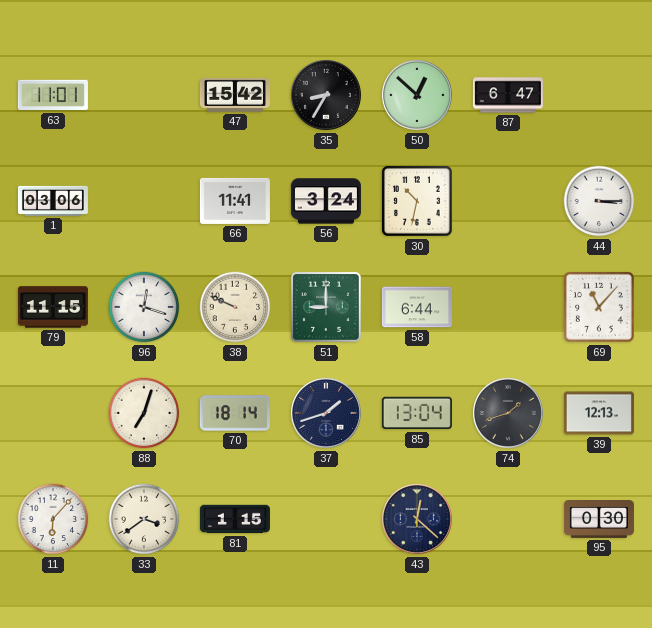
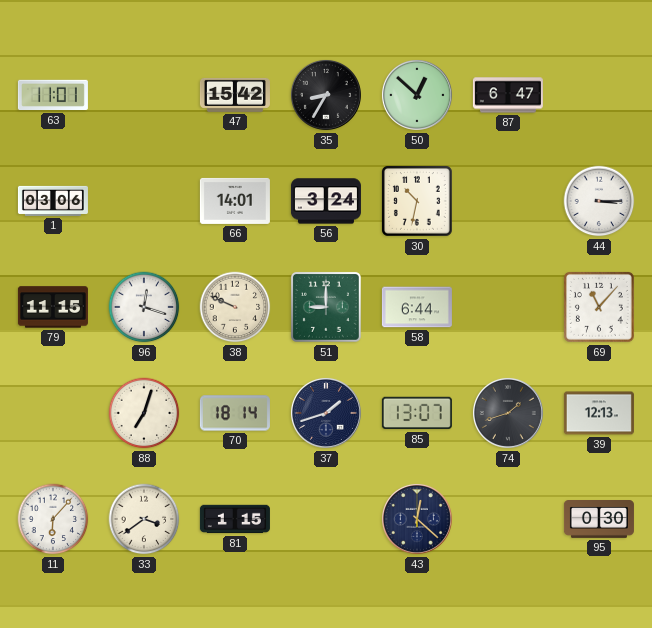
66: 11:41 -> 14:01
85: 13:04 -> 13:07
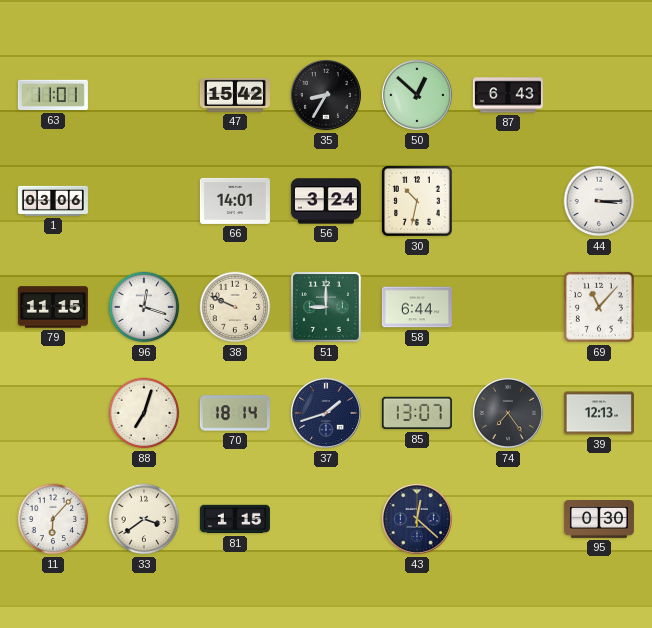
87: 6:47 -> 6:43
74: 1:42 -> 7:24
